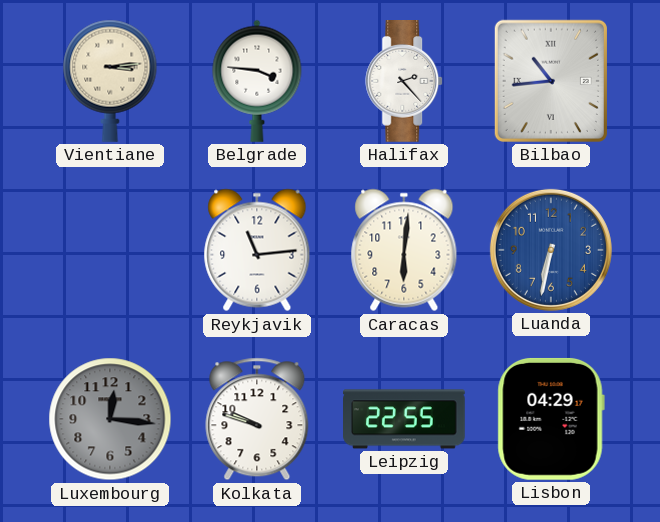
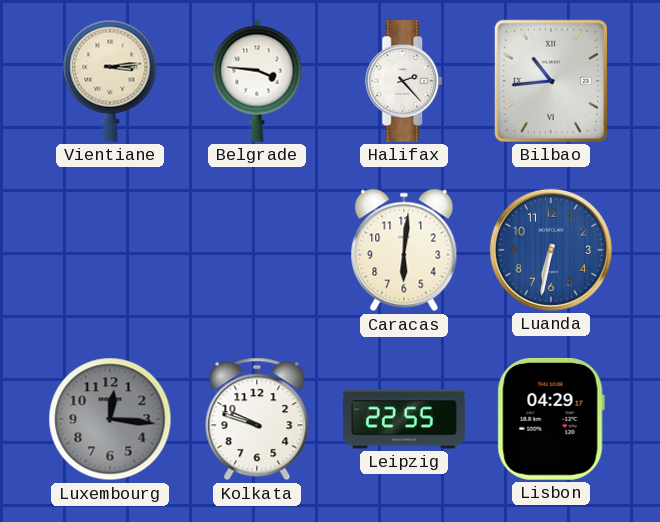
Reykjavik: 11:14 -> none
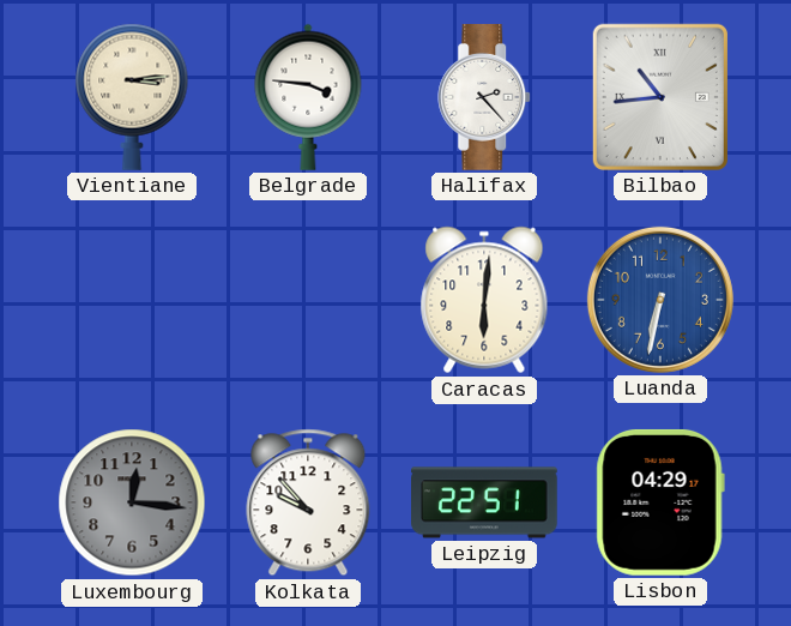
Kolkata: 9:48 -> 9:53
Leipzig: 22:55 -> 22:51
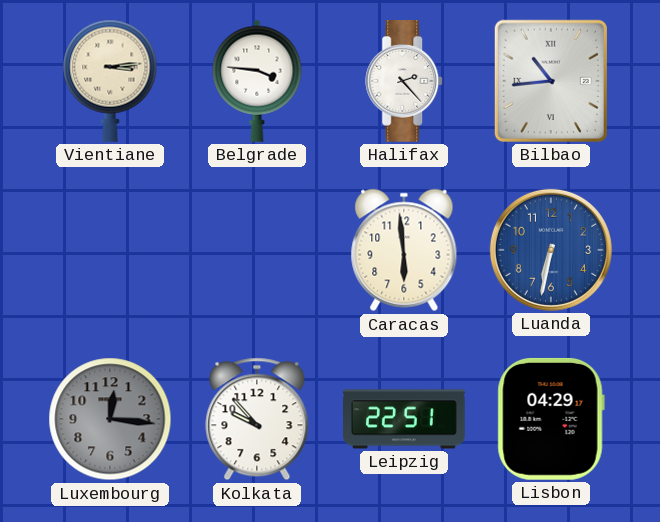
Caracas: 6:01 -> 5:59
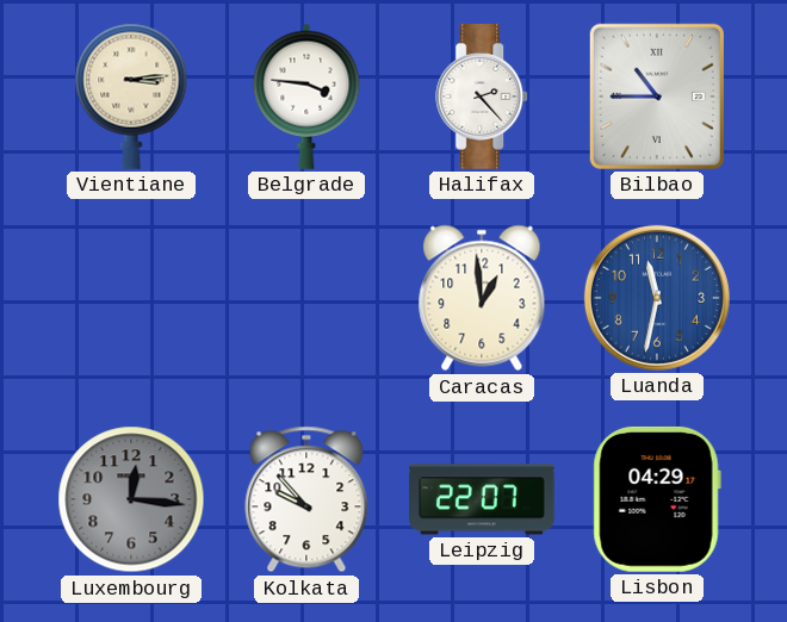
Bilbao: 10:44 -> 10:45
Caracas: 5:59 -> 12:59
Luanda: 6:32 -> 11:32
Leipzig: 22:51 -> 22:07
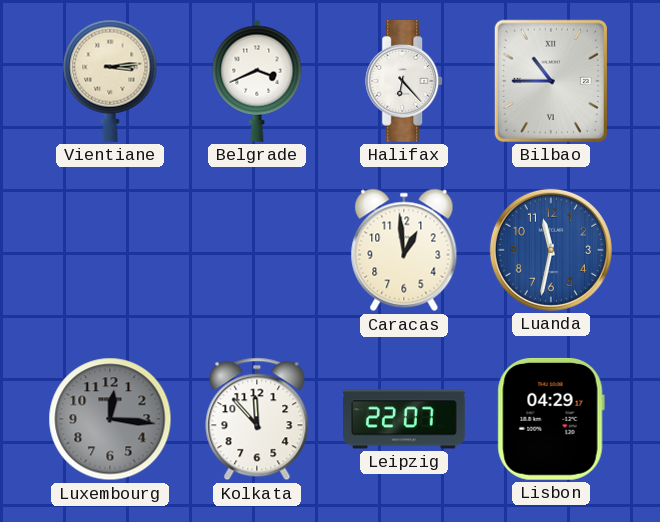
Belgrade: 3:46 -> 3:41
Halifax: 2:23 -> 6:23
Kolkata: 9:53 -> 11:53
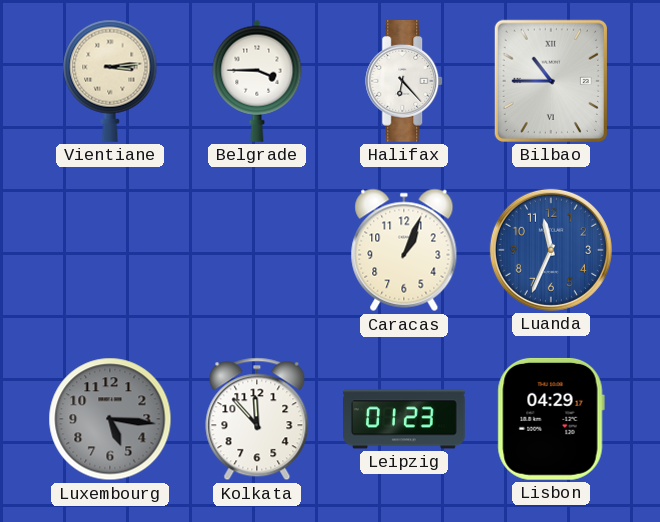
Belgrade: 3:41 -> 3:45
Caracas: 12:59 -> 1:04
Luanda: 11:32 -> 11:34
Luxembourg: 12:16 -> 5:16
Leipzig: 22:07 -> 01:23
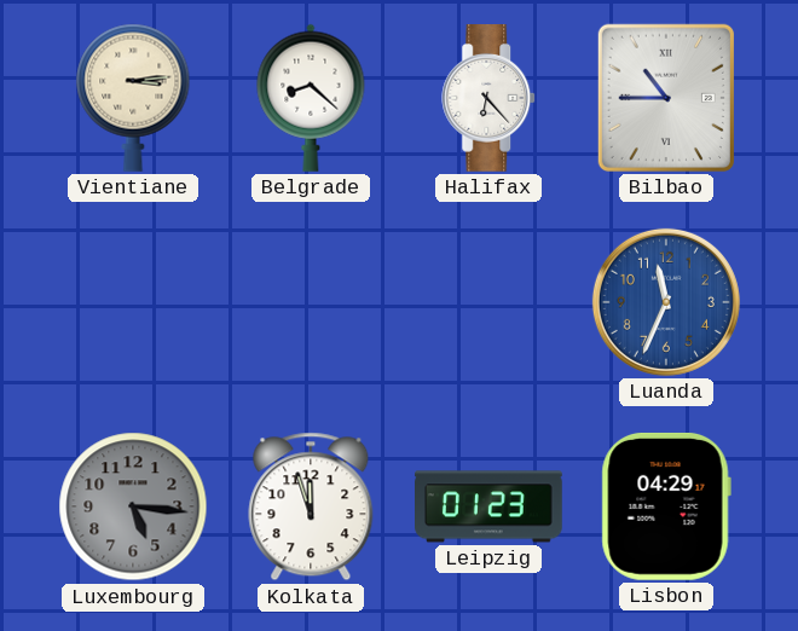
Belgrade: 3:45 -> 8:22
Caracas: 1:04 -> none
Kolkata: 11:53 -> 11:57
